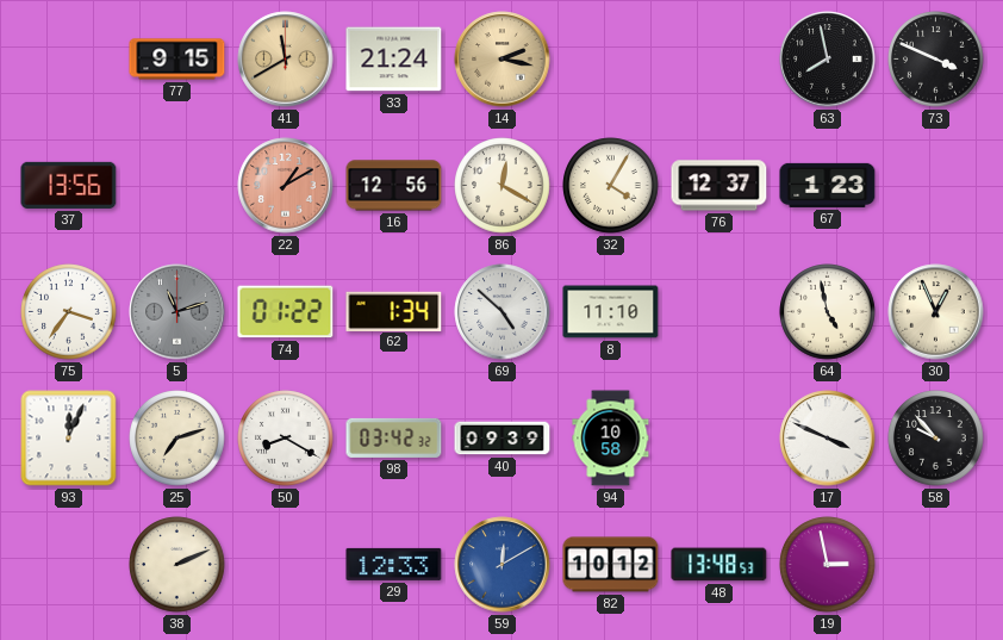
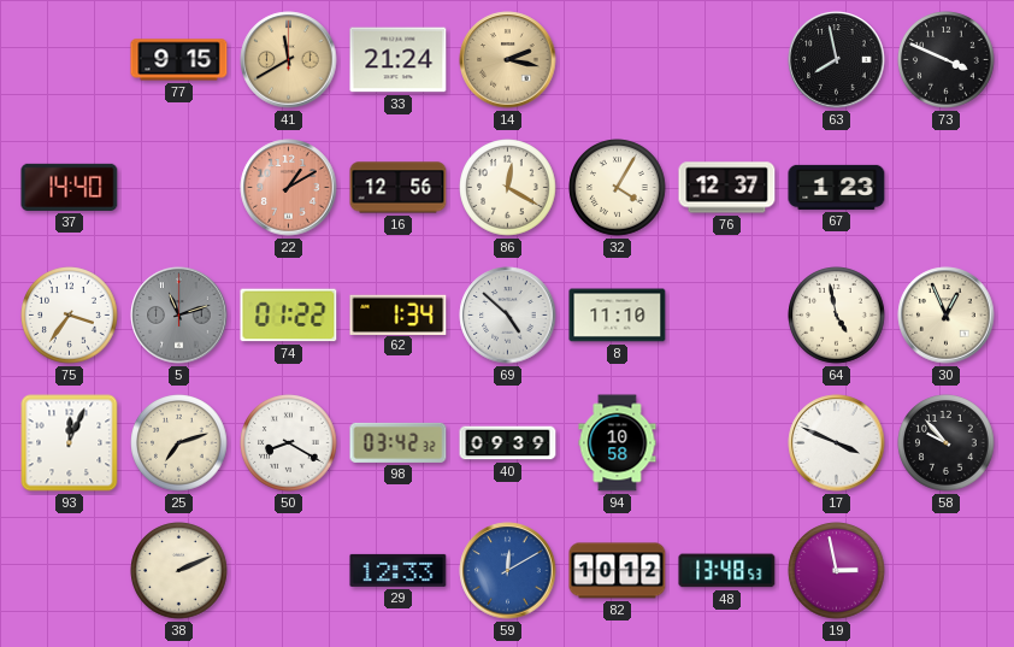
37: 13:56 -> 14:40
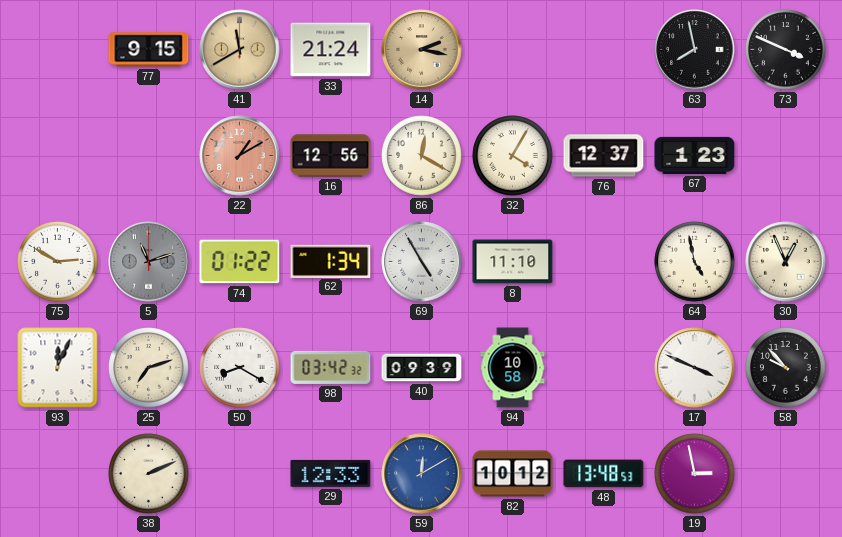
37: 14:40 -> none
75: 3:36 -> 2:50
69: 4:52 -> 4:55
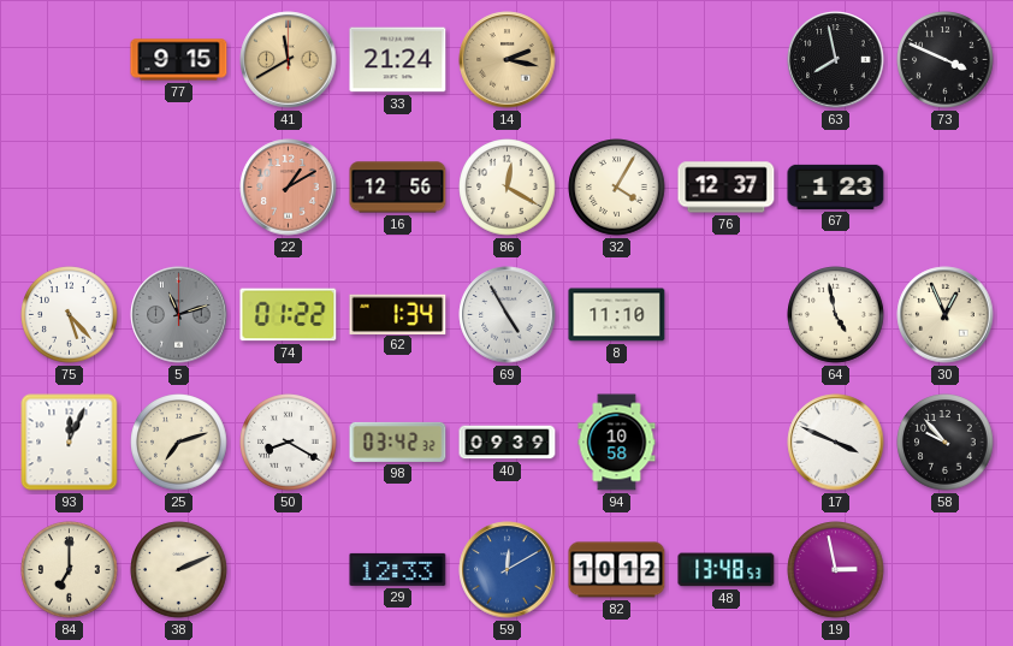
75: 2:50 -> 5:23
84: none -> 7:00
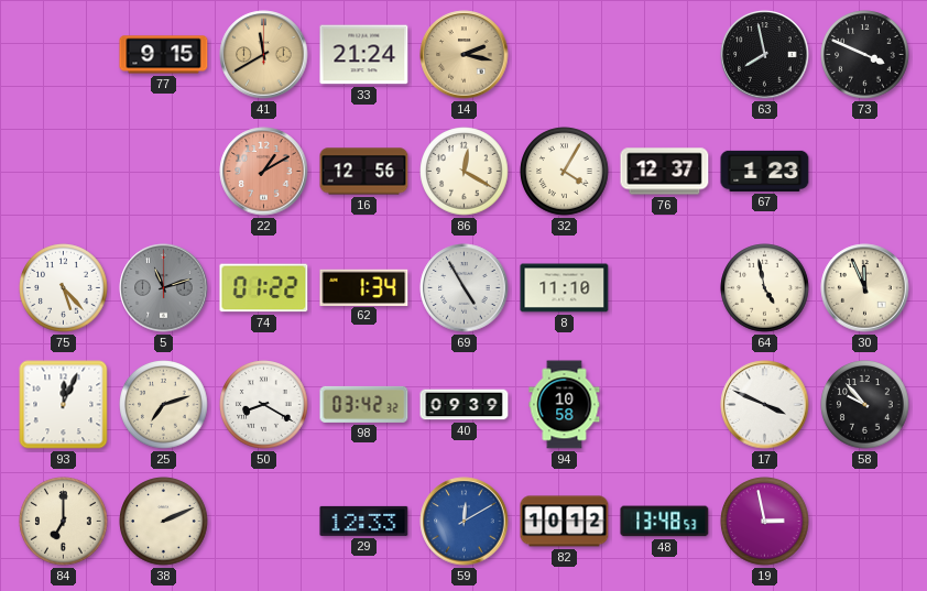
30: 12:56 -> 11:56
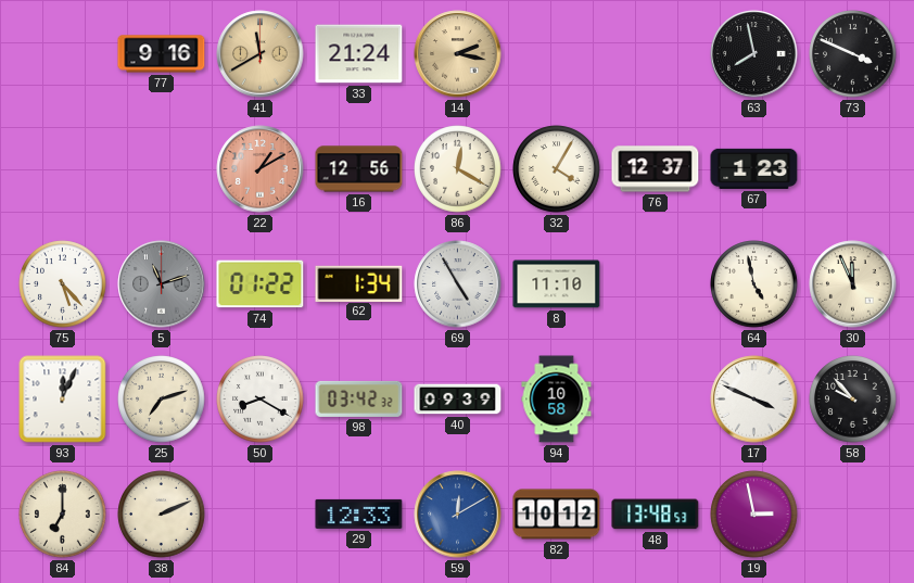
77: 9:15 -> 9:16
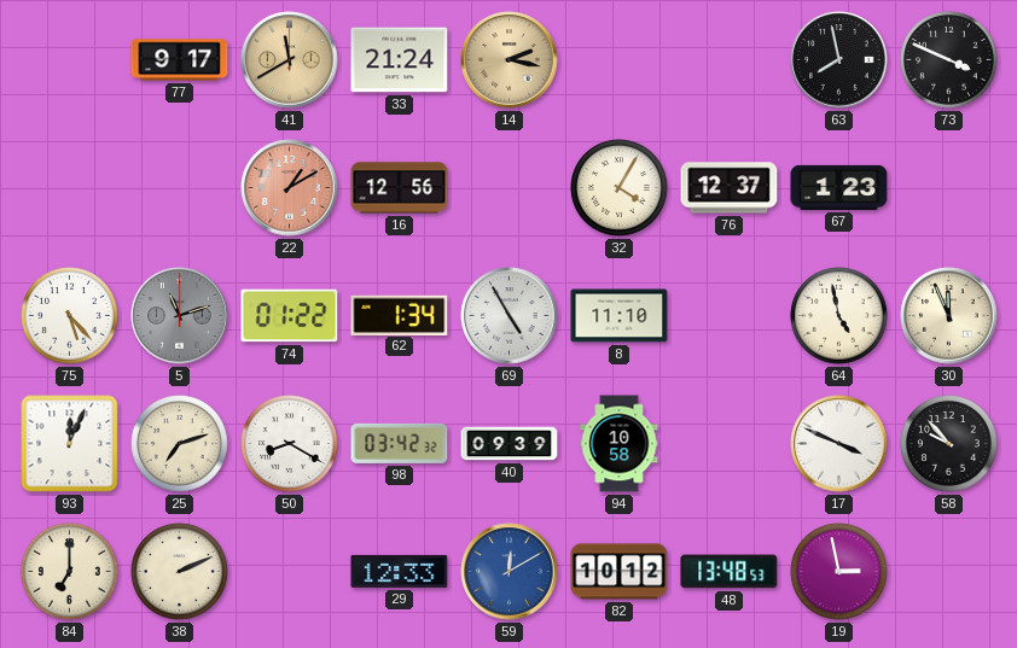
77: 9:16 -> 9:17
86: 12:20 -> none
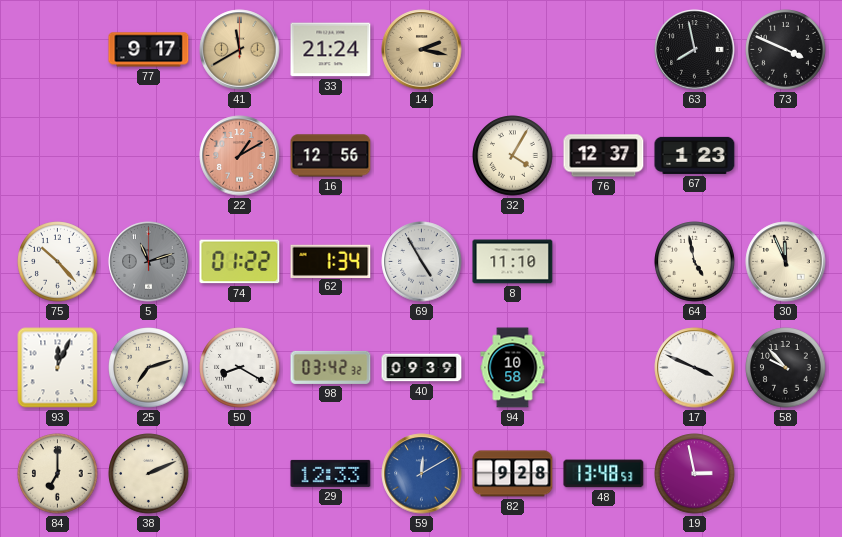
75: 5:23 -> 10:23
82: 10:12 -> 9:28
